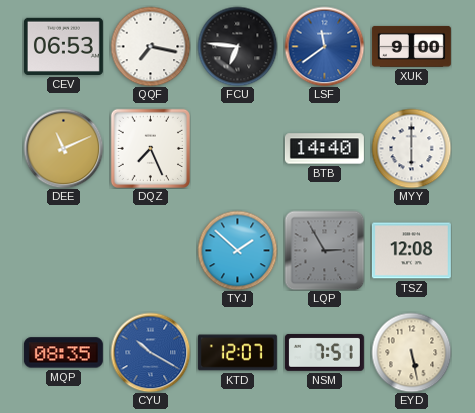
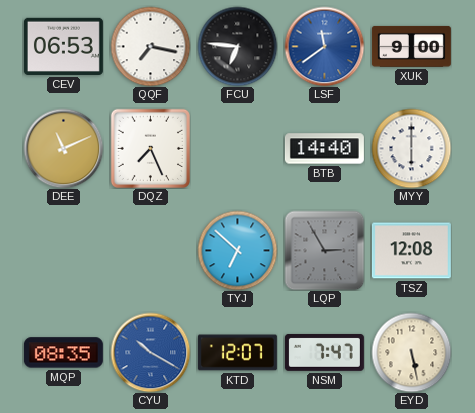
TYJ: 1:52 -> 6:52
NSM: 7:51 -> 7:47
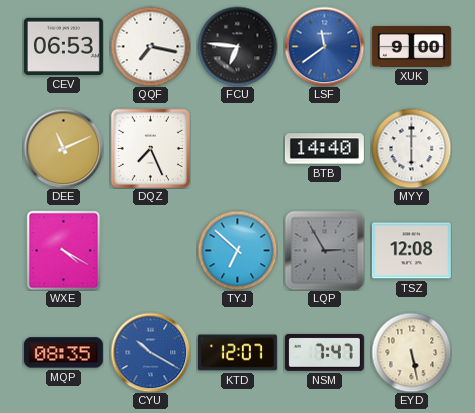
WXE: none -> 4:20
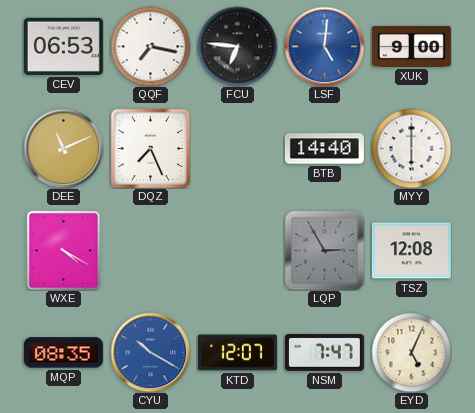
LSF: 11:39 -> 5:01
TYJ: 6:52 -> none
EYD: 5:28 -> 5:04
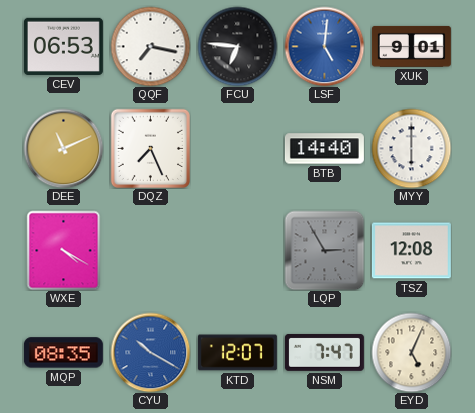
XUK: 9:00 -> 9:01
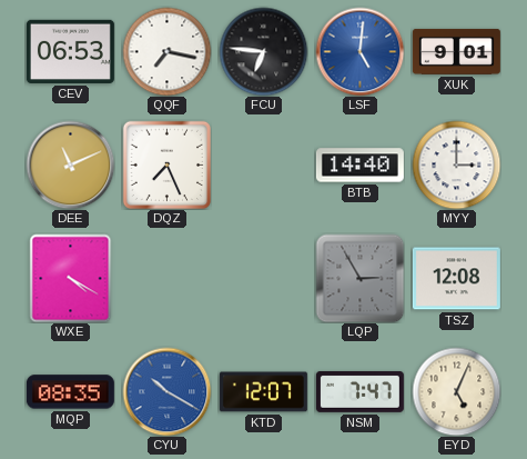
MYY: 6:00 -> 3:00
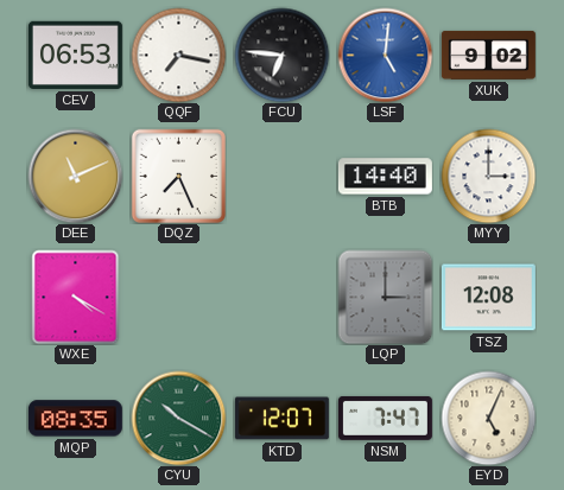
XUK: 9:01 -> 9:02
LQP: 2:55 -> 3:00
CYU dial: blue -> green
